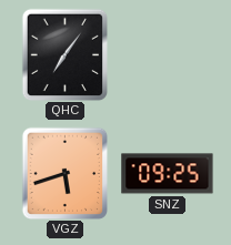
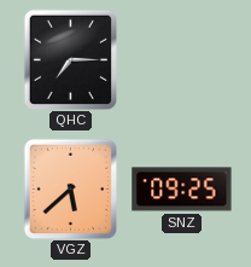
QHC: 7:06 -> 7:15
VGZ: 5:42 -> 5:38
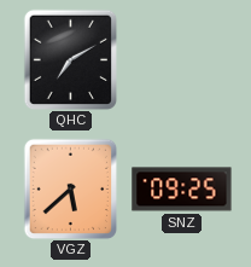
QHC: 7:15 -> 7:10
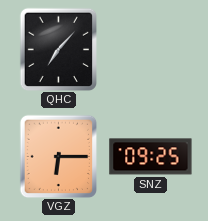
QHC: 7:10 -> 7:07
VGZ: 5:38 -> 6:15
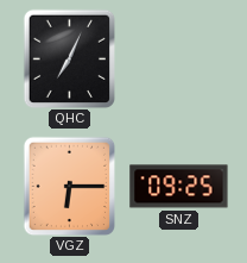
QHC: 7:07 -> 7:04
